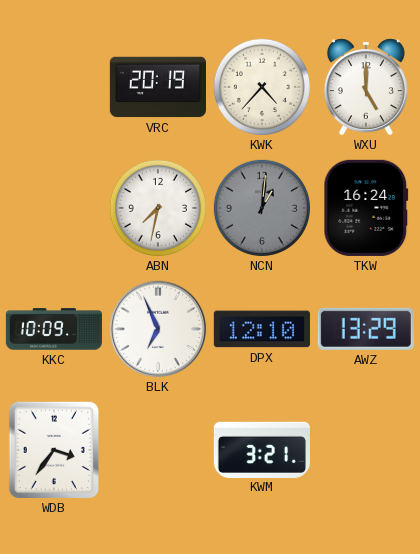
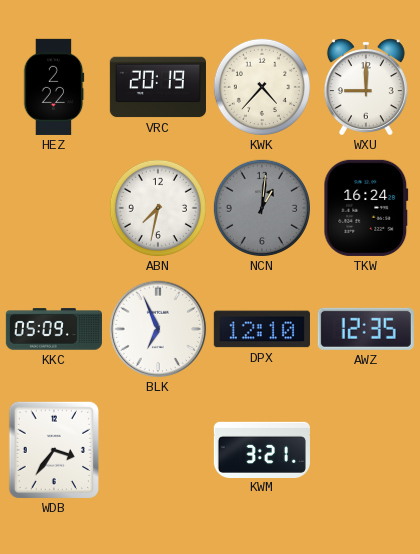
HEZ: none -> 2:22
WXU: 5:00 -> 9:00
KKC: 10:09 -> 05:09
AWZ: 13:29 -> 12:35
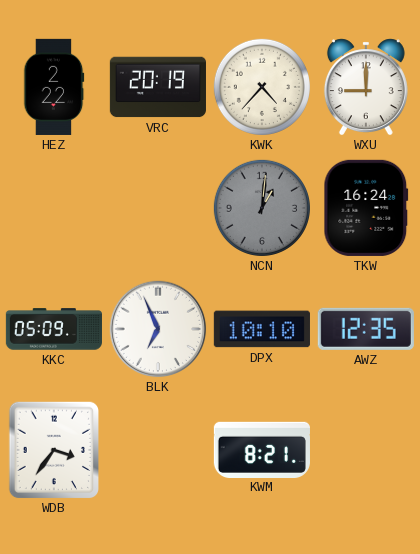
ABN: 7:32 -> none
DPX: 12:10 -> 10:10
KWM: 3:21 -> 8:21
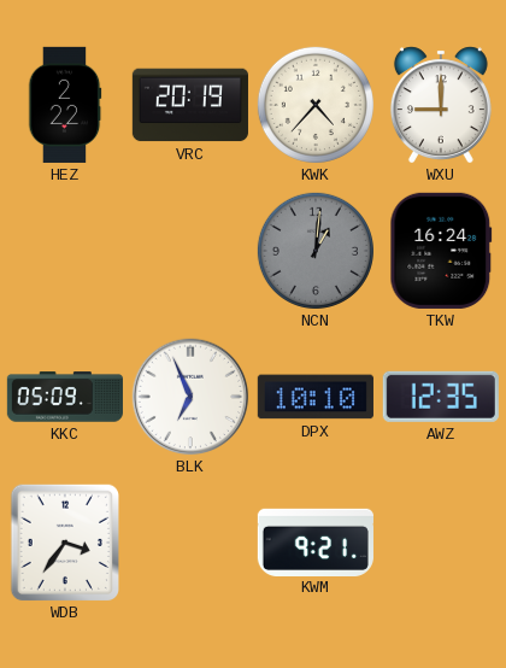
KWM: 8:21 -> 9:21
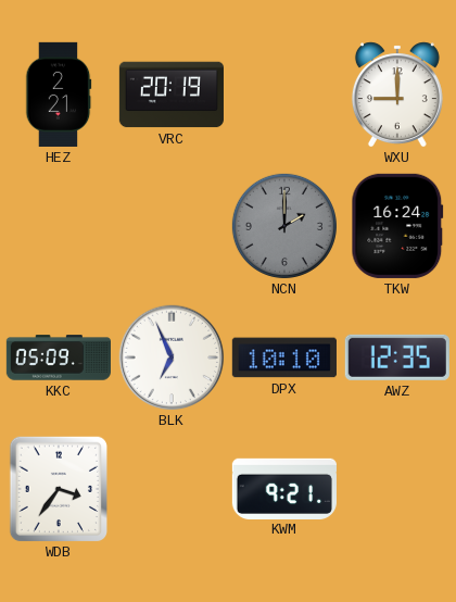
HEZ: 2:22 -> 2:21
KWK: 4:37 -> none
NCN: 1:01 -> 2:00
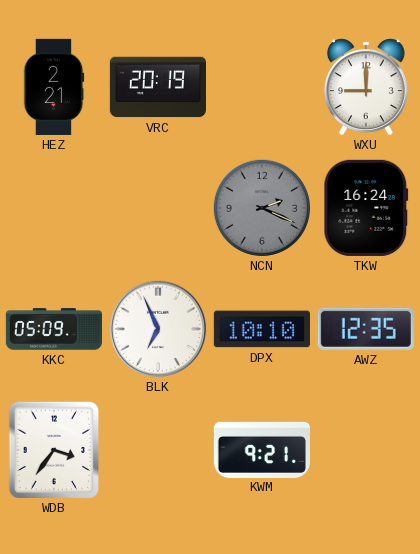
NCN: 2:00 -> 2:19
